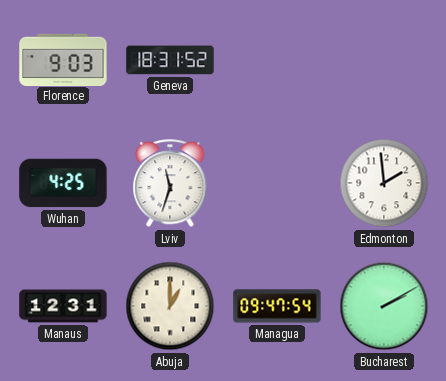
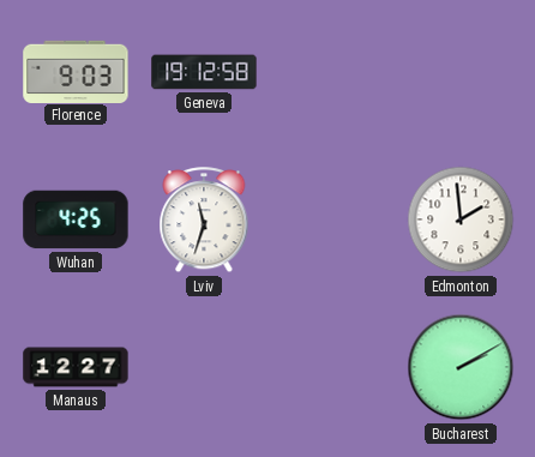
Geneva: 18:31 -> 19:12
Manaus: 12:31 -> 12:27
Abuja: 1:00 -> none
Managua: 09:47 -> none
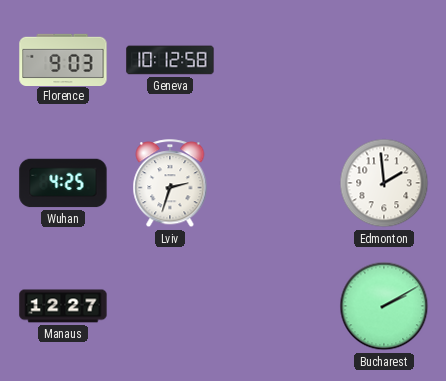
Geneva: 19:12 -> 10:12
Lviv: 11:33 -> 2:33
